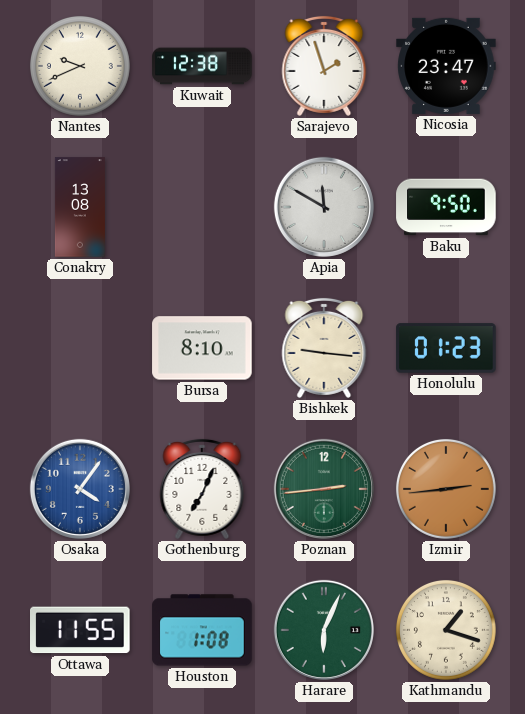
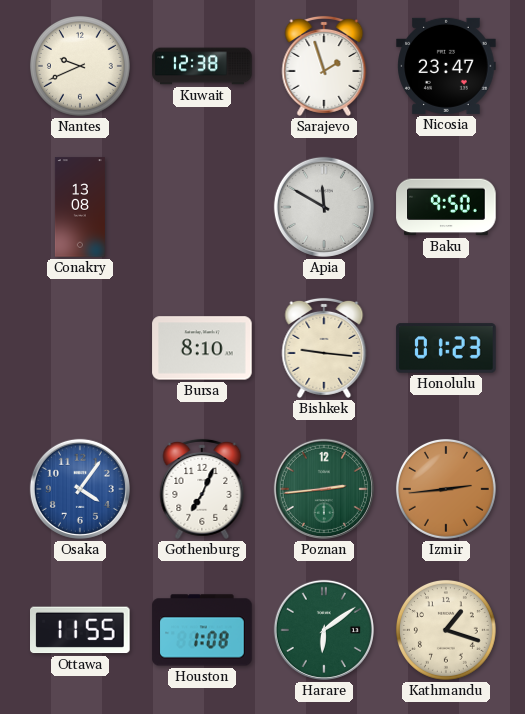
Harare: 6:04 -> 6:09
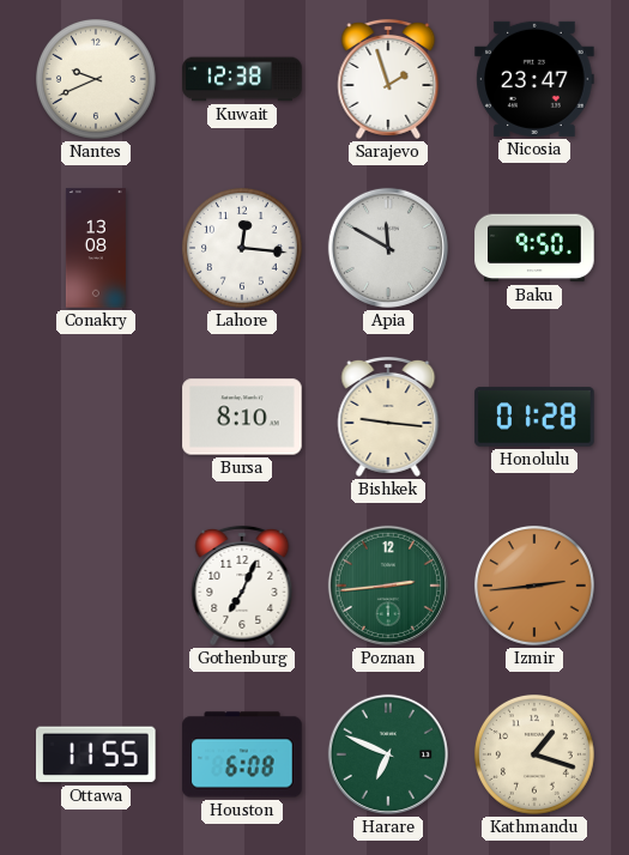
Lahore: none -> 12:16
Honolulu: 01:23 -> 01:28
Osaka: 4:06 -> none
Houston: 1:08 -> 6:08
Harare: 6:09 -> 6:49
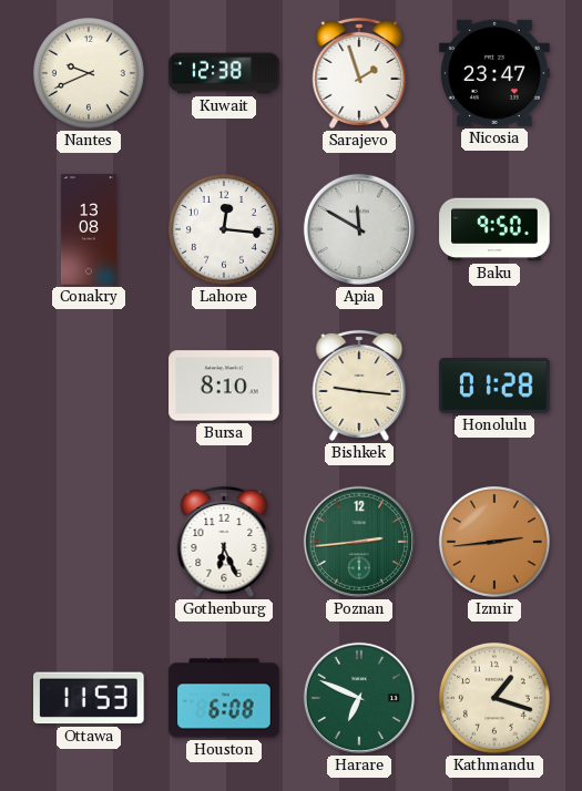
Gothenburg: 7:04 -> 6:26
Ottawa: 11:55 -> 11:53
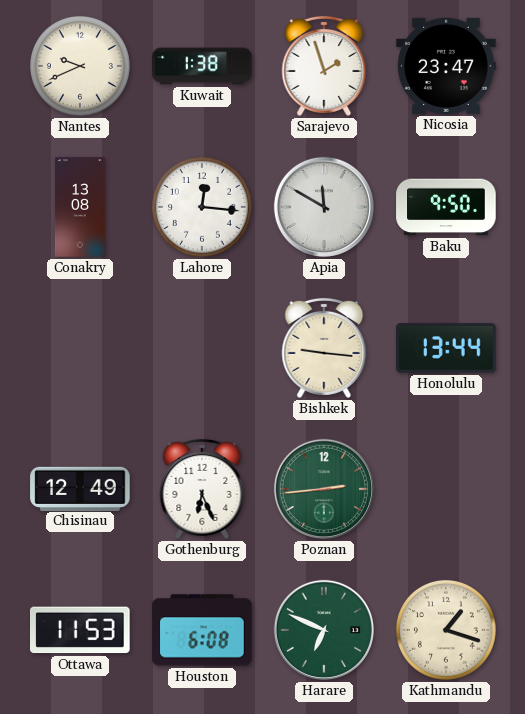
Kuwait: 12:38 -> 1:38
Bursa: 8:10 -> none
Honolulu: 01:28 -> 13:44
Chisinau: none -> 12:49
Izmir: 2:44 -> none
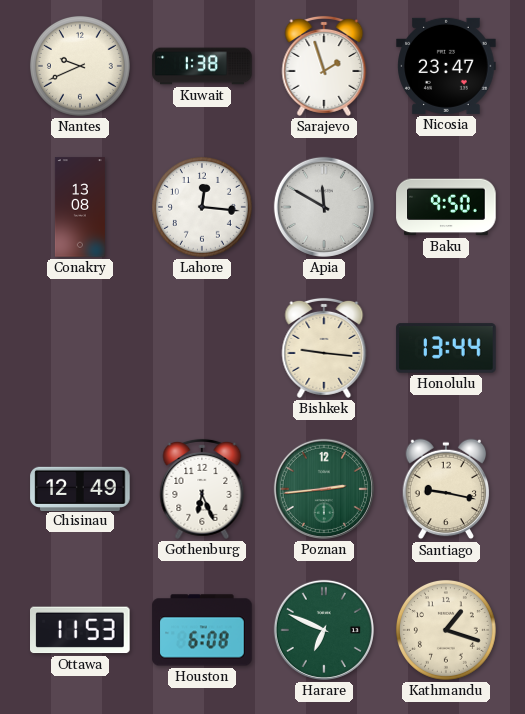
Santiago: none -> 9:17
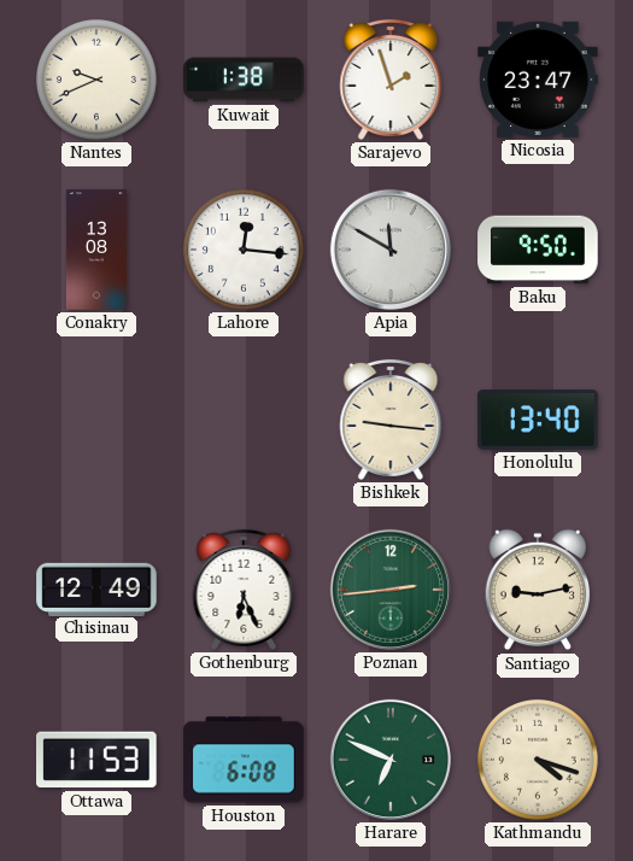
Honolulu: 13:44 -> 13:40
Santiago: 9:17 -> 9:13
Kathmandu: 1:18 -> 4:18
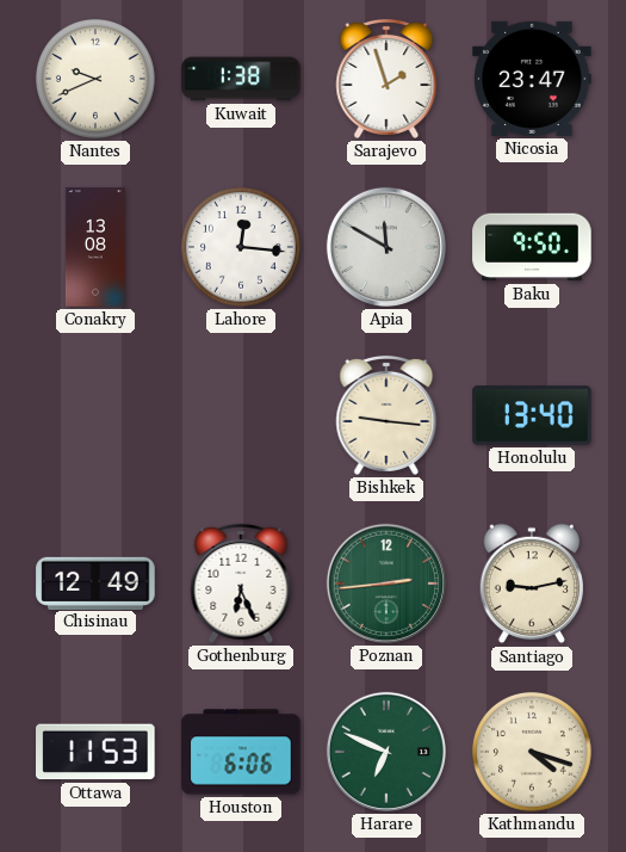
Houston: 6:08 -> 6:06
